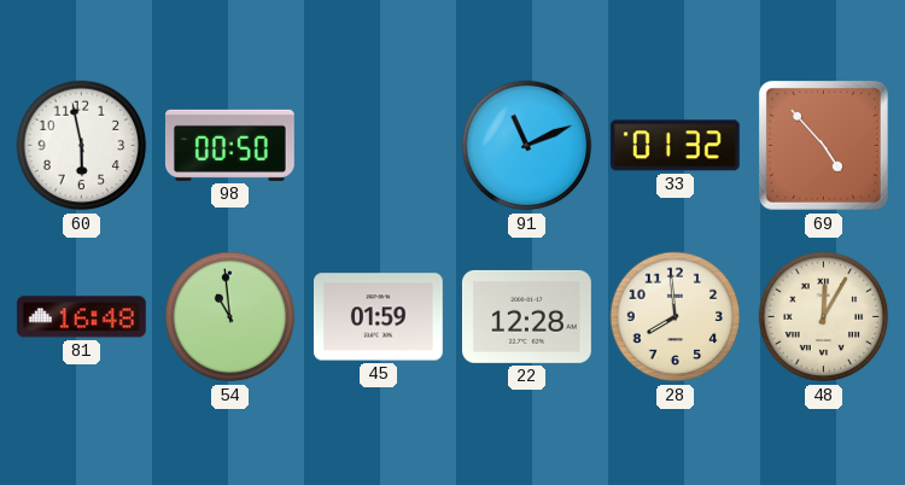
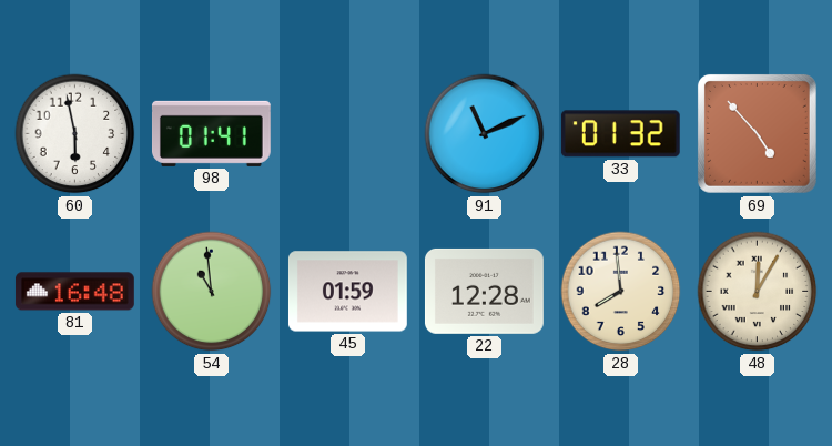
98: 00:50 -> 01:41
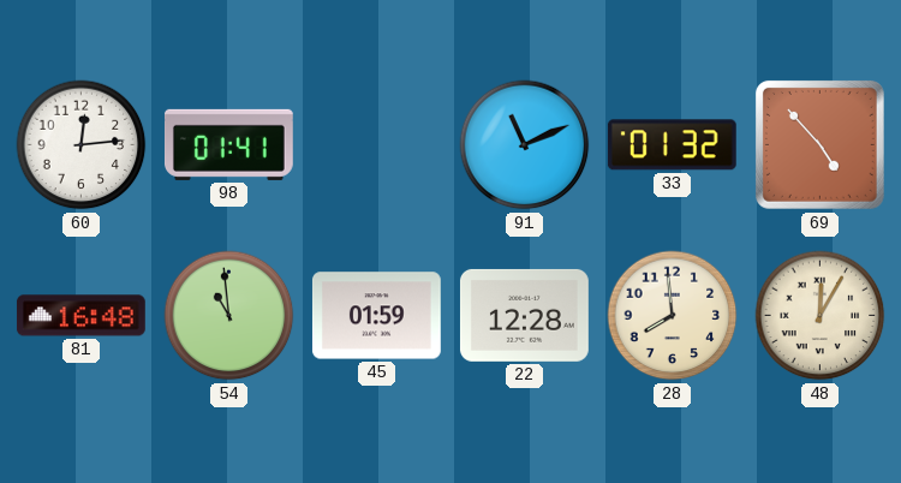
60: 5:58 -> 12:14
